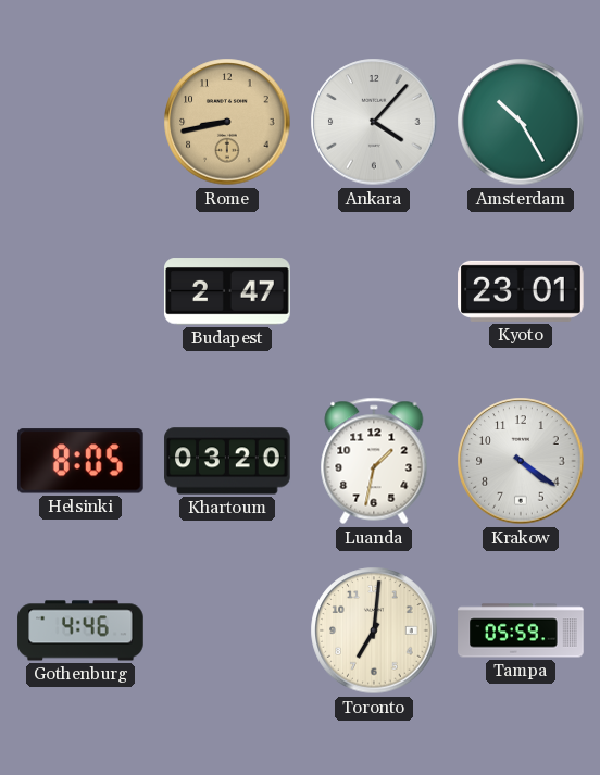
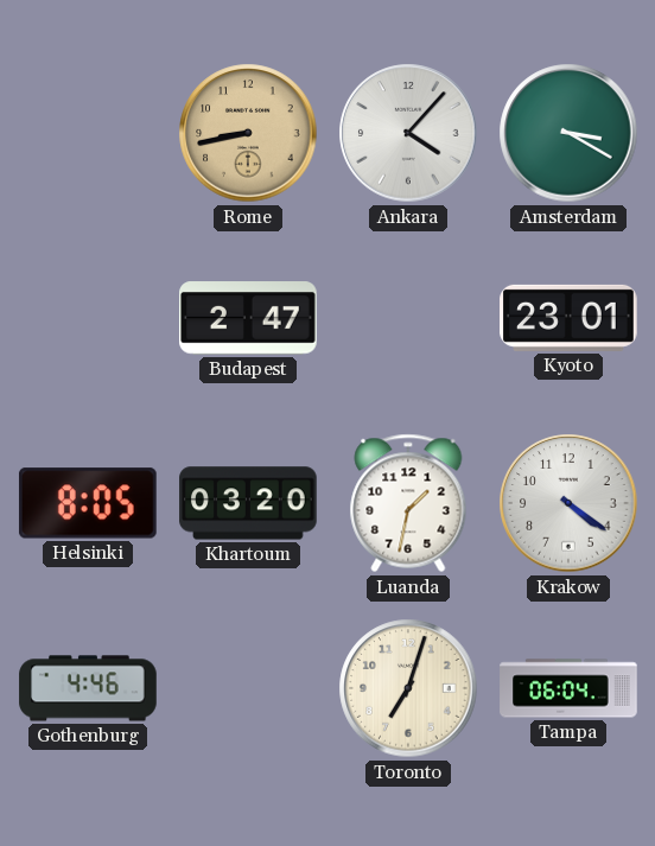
Amsterdam: 10:25 -> 3:20
Toronto: 7:01 -> 7:03
Tampa: 05:59 -> 06:04
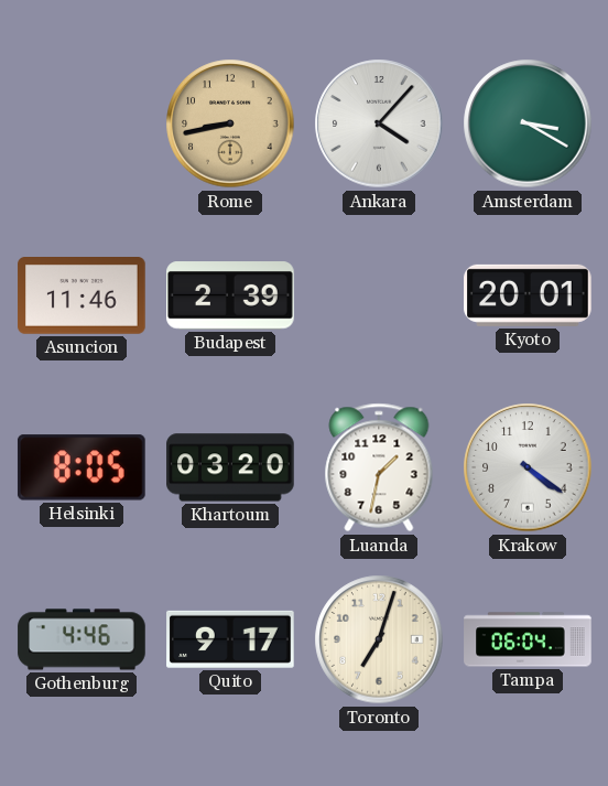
Asuncion: none -> 11:46
Budapest: 2:47 -> 2:39
Kyoto: 23:01 -> 20:01
Quito: none -> 9:17
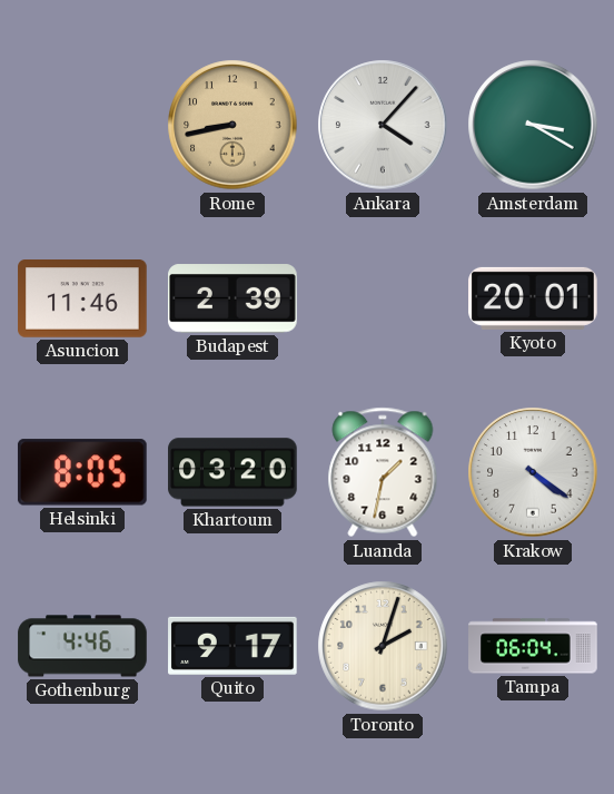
Toronto: 7:03 -> 2:03
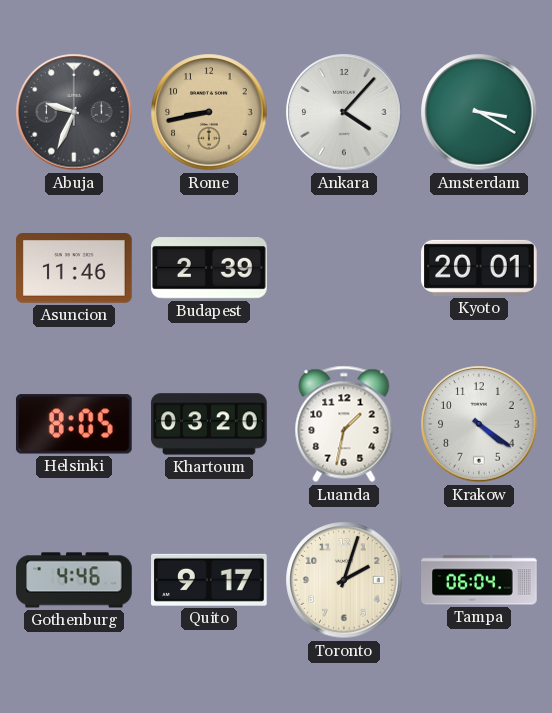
Abuja: none -> 9:34
